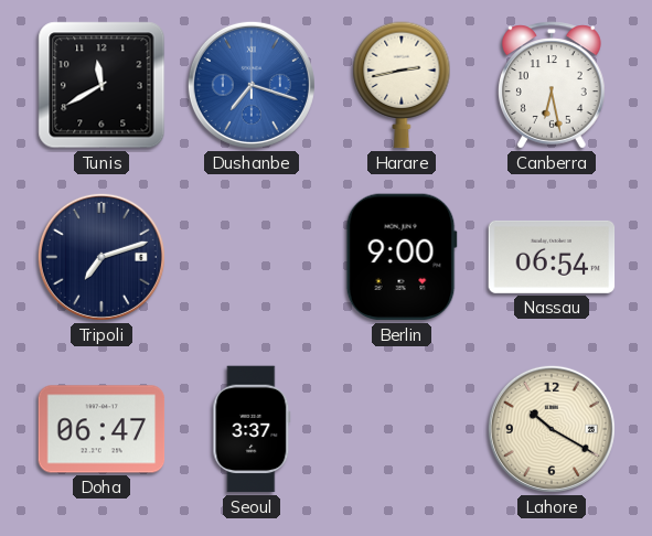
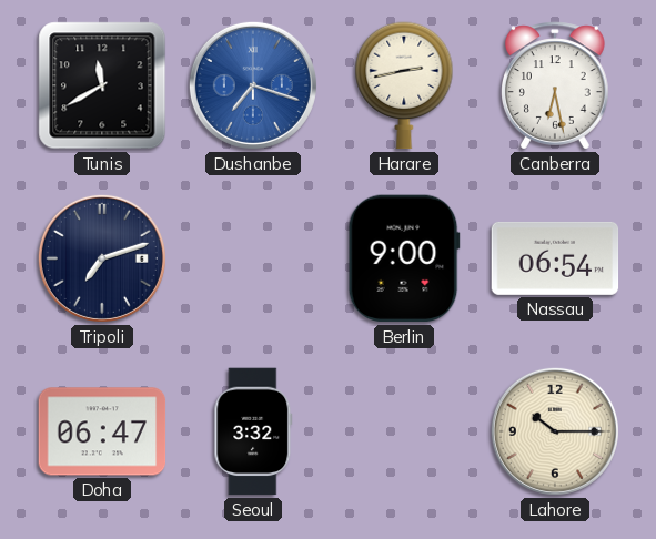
Seoul: 3:37 -> 3:32
Lahore: 10:20 -> 10:15
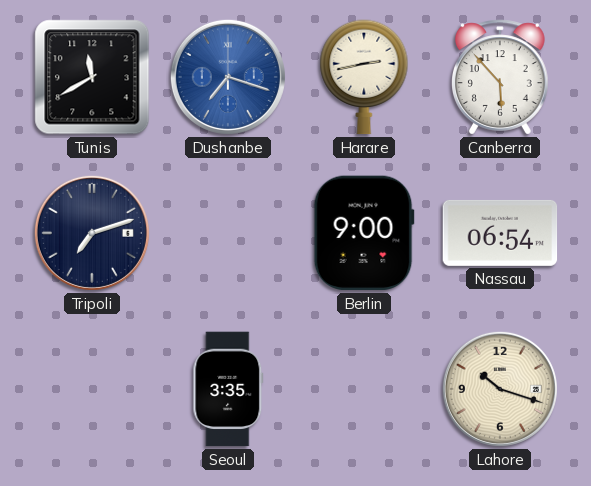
Canberra: 6:28 -> 5:53
Doha: 06:47 -> none
Seoul: 3:32 -> 3:35
Lahore: 10:15 -> 10:18
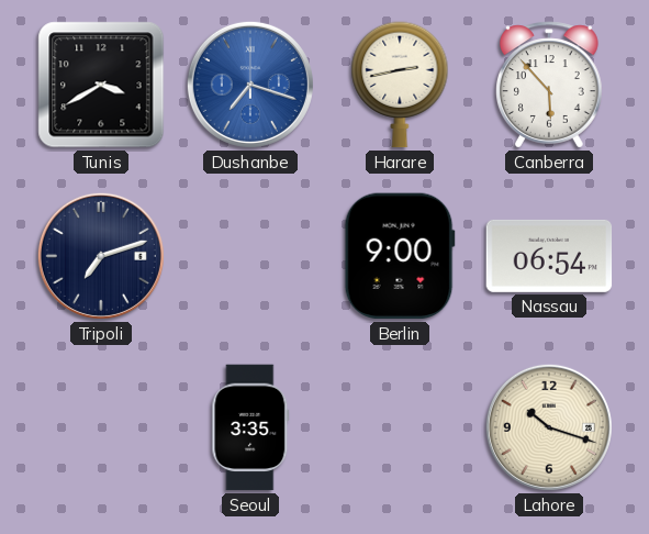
Tunis: 11:40 -> 3:40
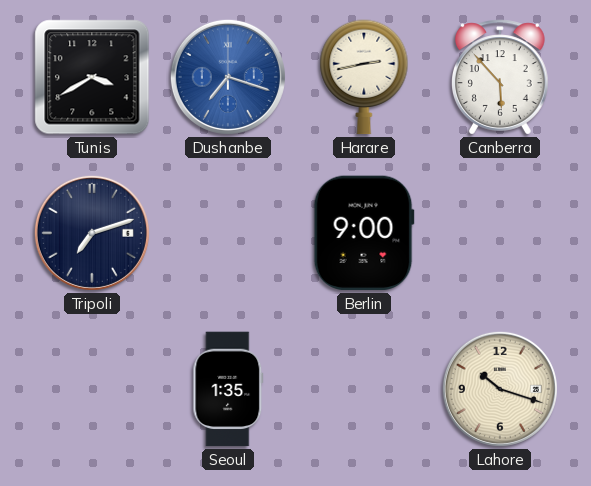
Nassau: 06:54 -> none
Seoul: 3:35 -> 1:35
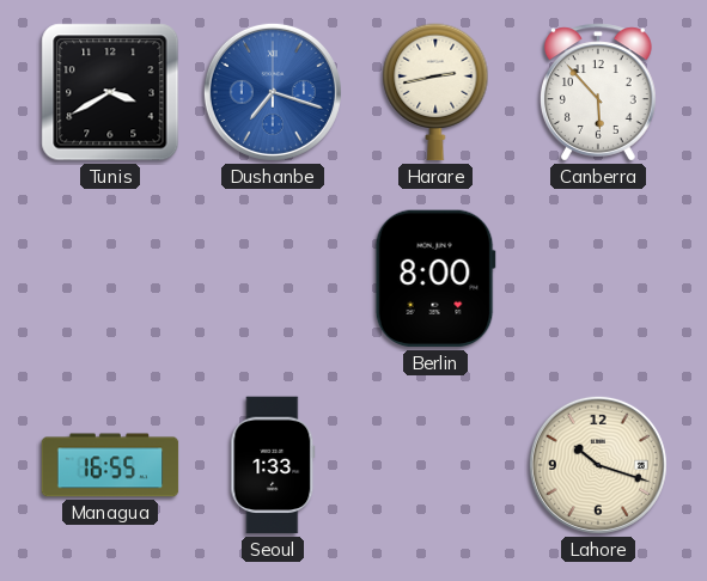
Tripoli: 7:12 -> none
Berlin: 9:00 -> 8:00
Managua: none -> 16:55
Seoul: 1:35 -> 1:33
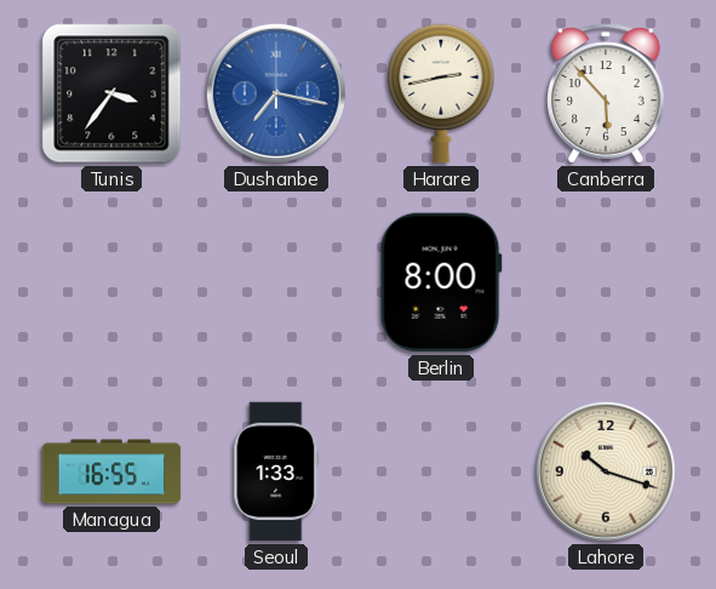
Tunis: 3:40 -> 3:36
Dushanbe: 7:18 -> 7:17
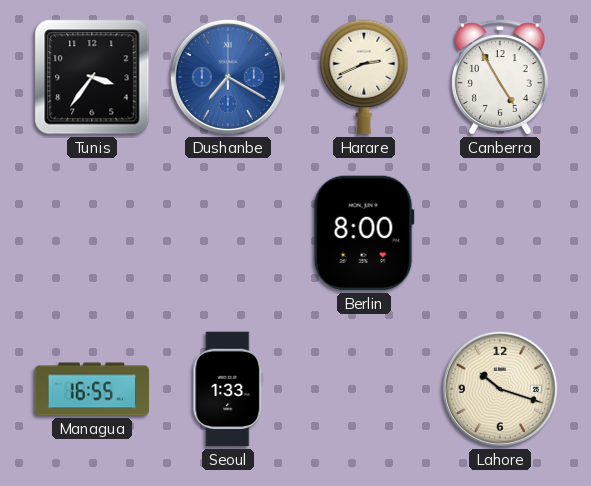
Dushanbe: 7:17 -> 7:20
Harare: 2:43 -> 2:41
Canberra: 5:53 -> 4:55
